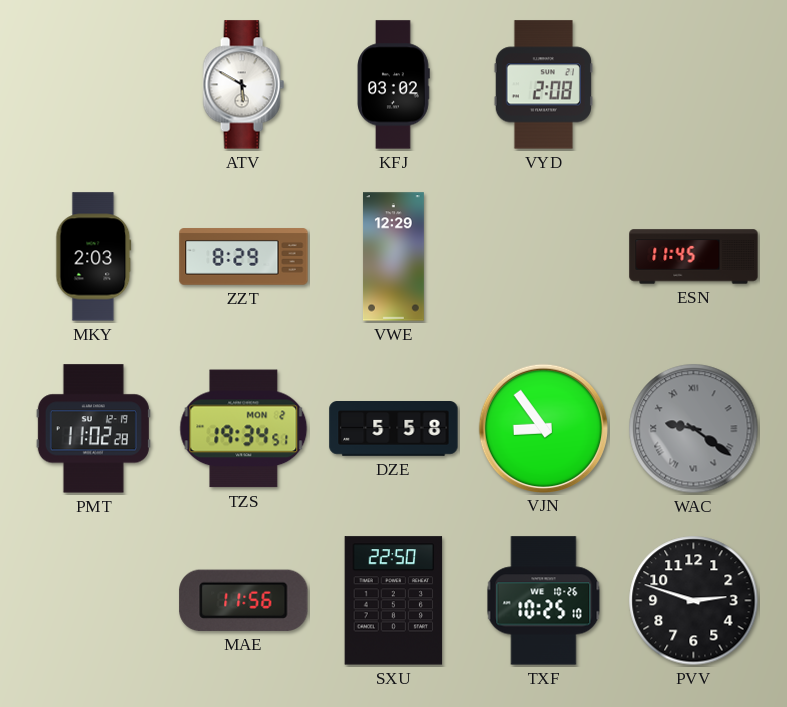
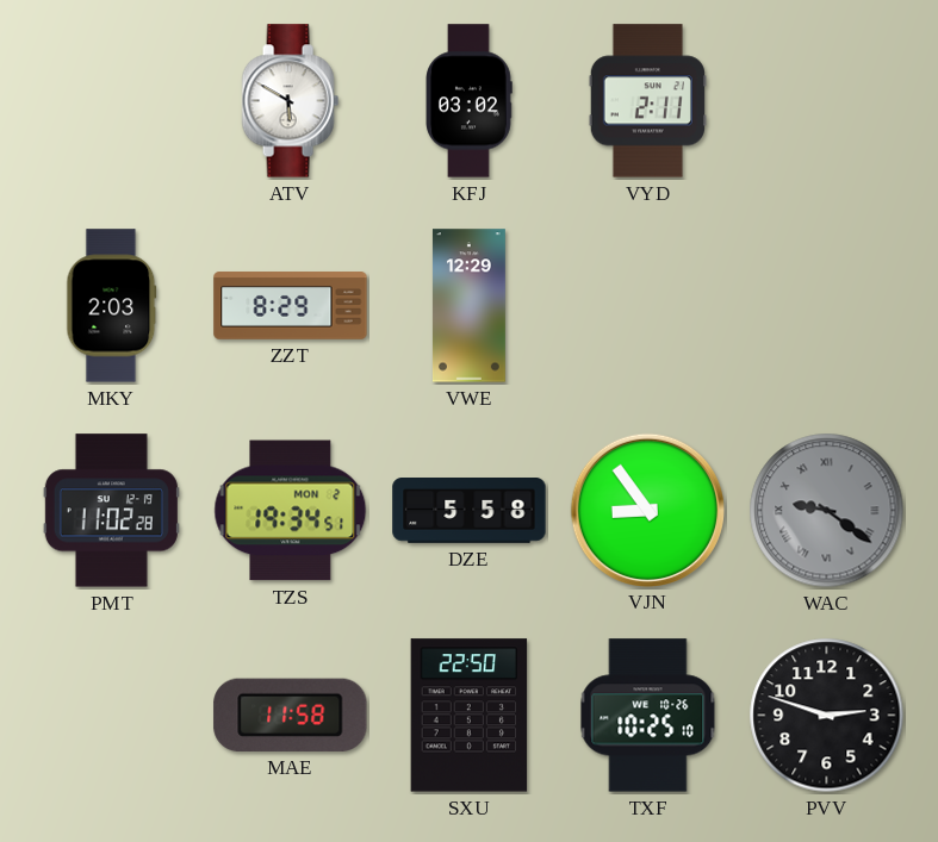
VYD: 2:08 -> 2:11
ESN: 11:45 -> none
MAE: 11:56 -> 11:58
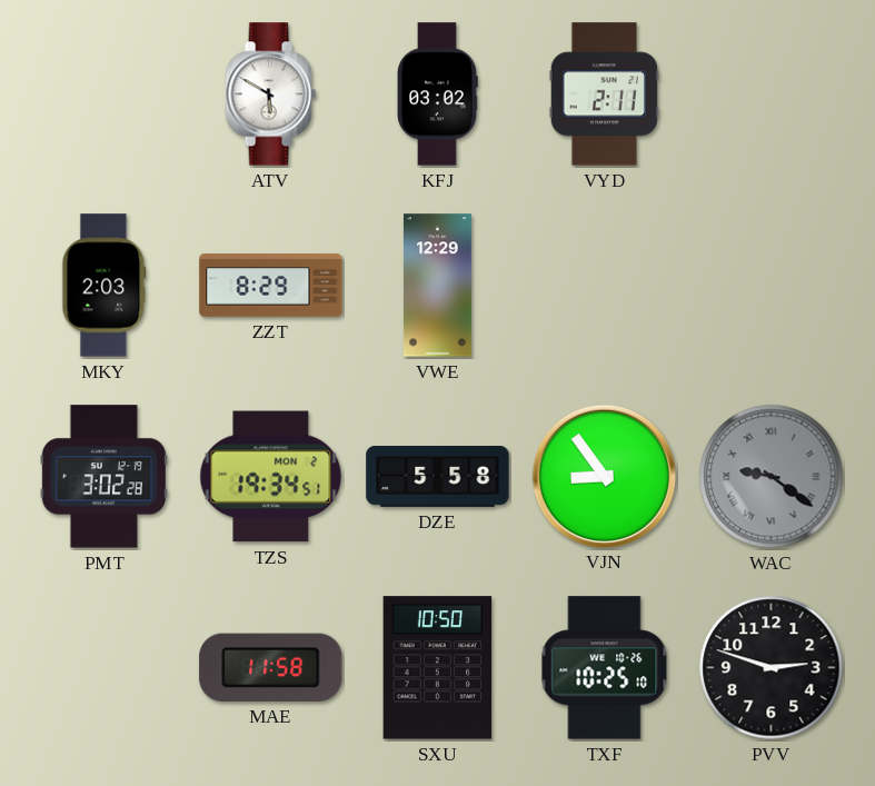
PMT: 11:02 -> 3:02
SXU: 22:50 -> 10:50
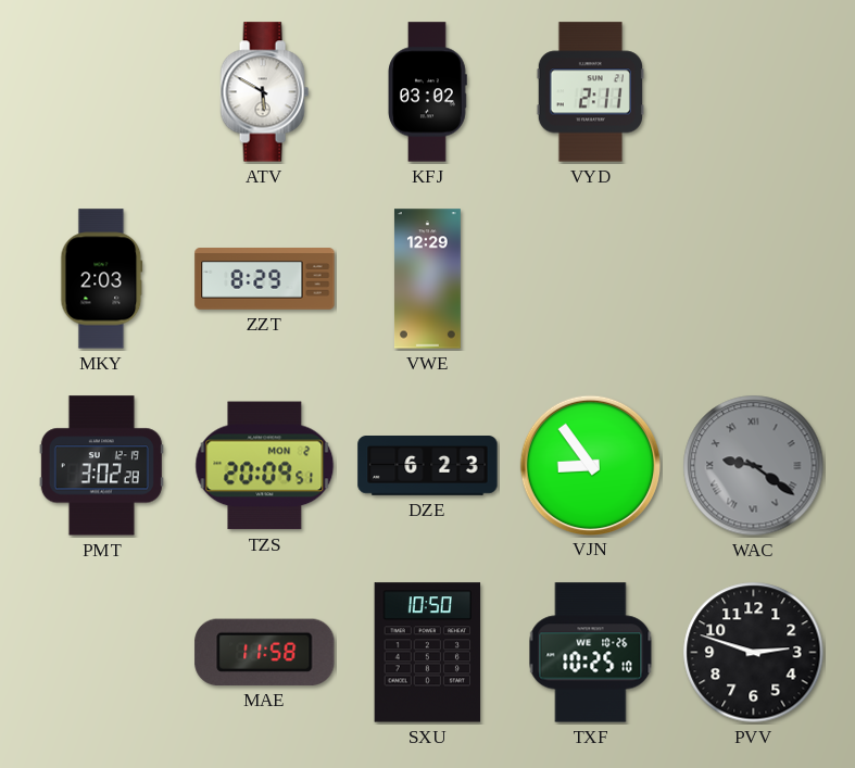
TZS: 19:34 -> 20:09
DZE: 5:58 -> 6:23
